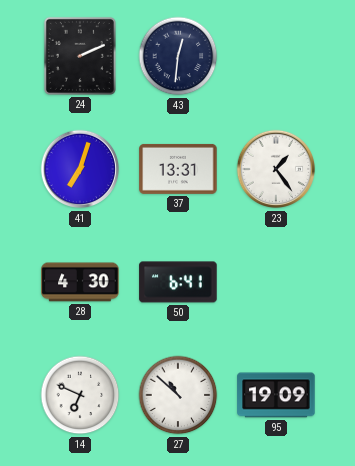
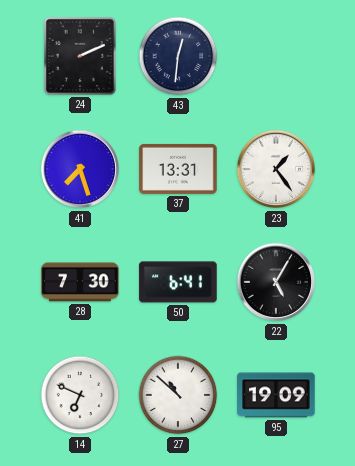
41: 7:03 -> 7:27
28: 4:30 -> 7:30
22: none -> 5:05
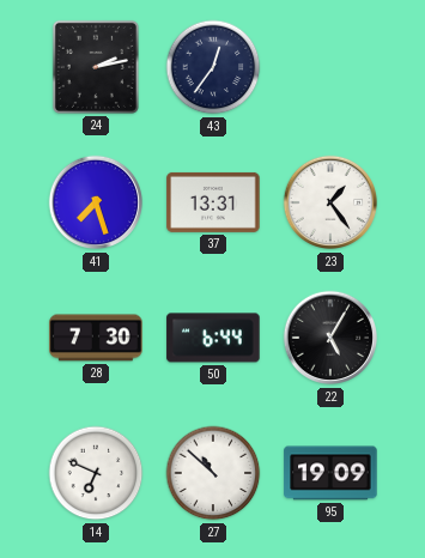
24: 2:11 -> 2:13
43: 12:31 -> 12:36
50: 6:41 -> 6:44
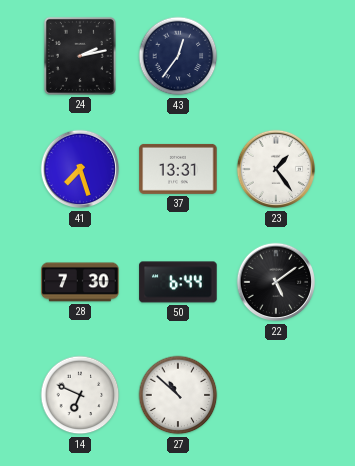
22: 5:05 -> 5:09
95: 19:09 -> none
